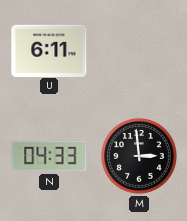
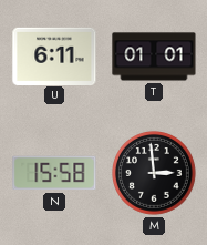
T: none -> 01:01
N: 04:33 -> 15:58
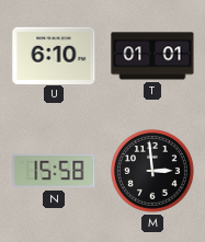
U: 6:11 -> 6:10
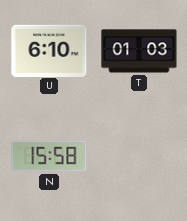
T: 01:01 -> 01:03
M: 2:59 -> none
